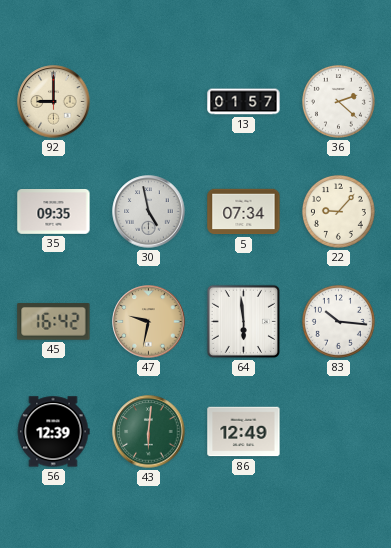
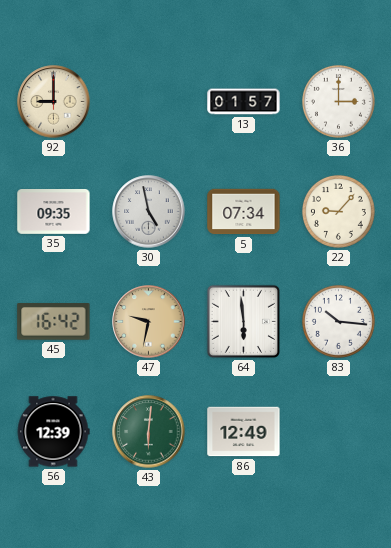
36: 2:22 -> 3:00
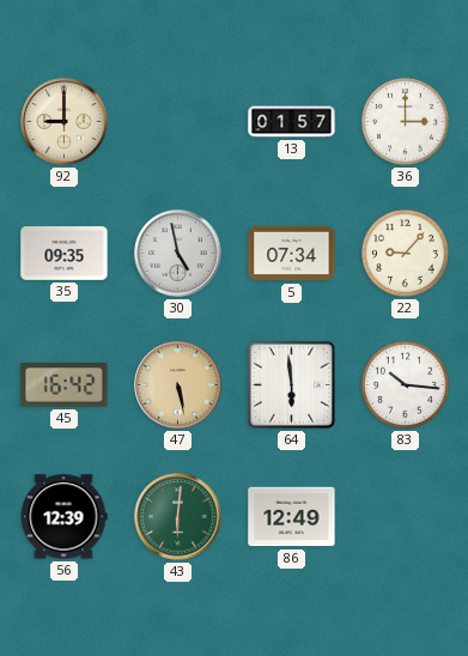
47: 9:32 -> 5:28
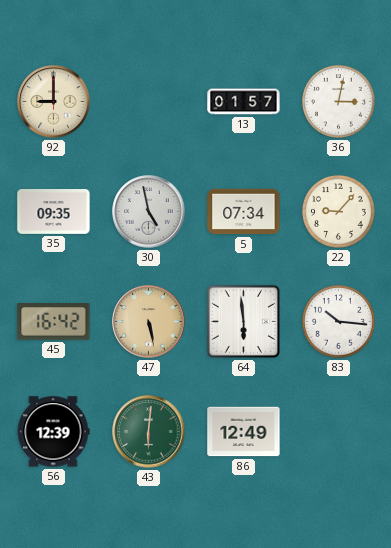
36: 3:00 -> 3:02
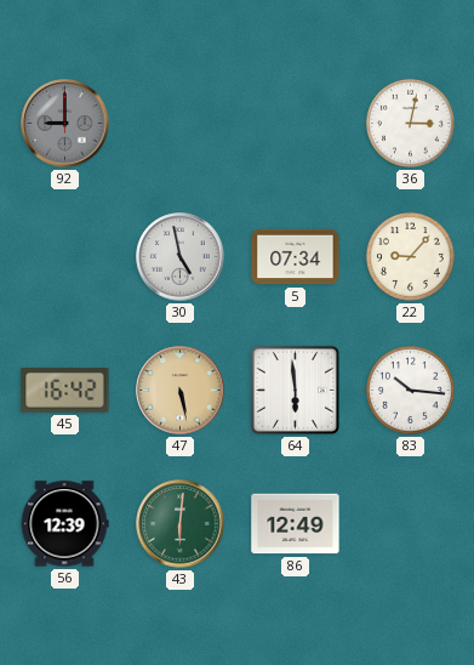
92 dial: cream -> grey
13: 01:57 -> none
35: 09:35 -> none
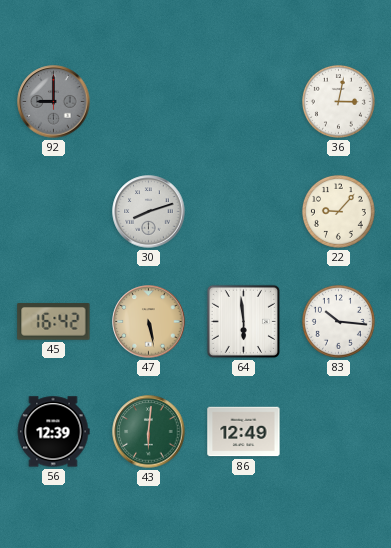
30: 4:58 -> 8:12
5: 07:34 -> none
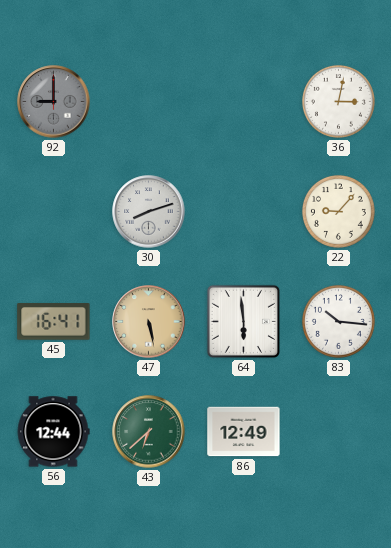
45: 16:42 -> 16:41
56: 12:39 -> 12:44
43: 6:01 -> 6:38
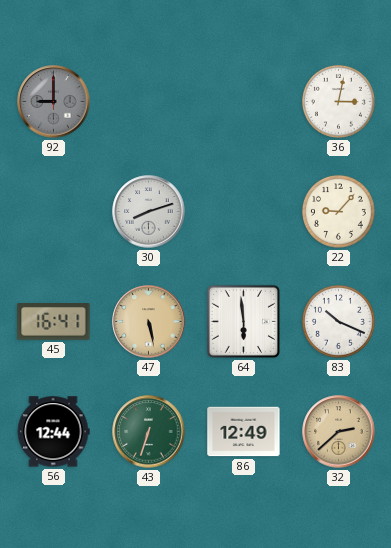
83: 10:16 -> 10:19
43: 6:38 -> 6:33
32: none -> 2:38
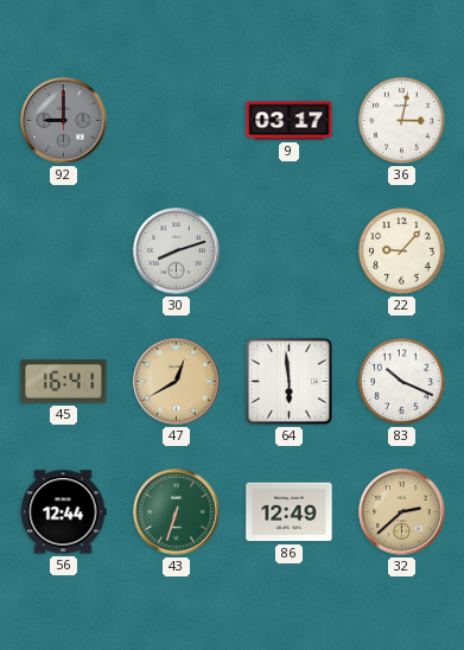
9: none -> 03:17
47: 5:28 -> 12:40
